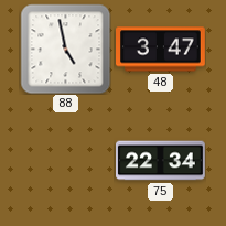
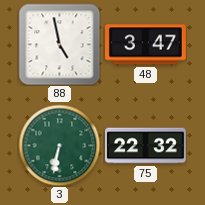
3: none -> 6:32
75: 22:34 -> 22:32
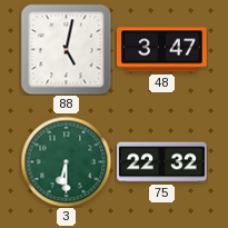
88: 4:58 -> 5:02
3: 6:32 -> 6:30
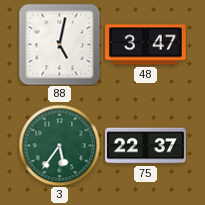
3: 6:30 -> 5:36
75: 22:32 -> 22:37
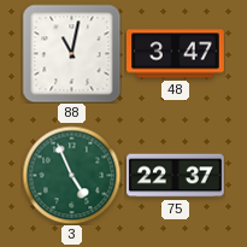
88: 5:02 -> 11:02
3: 5:36 -> 4:56
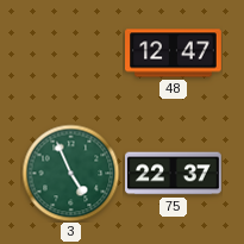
88: 11:02 -> none
48: 3:47 -> 12:47
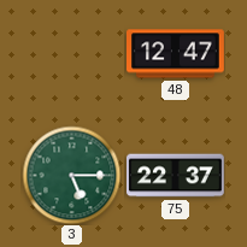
3: 4:56 -> 5:15
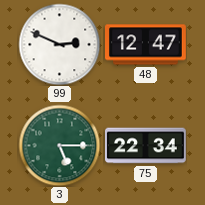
99: none -> 2:49
75: 22:37 -> 22:34
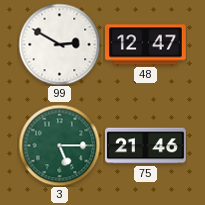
99: 2:49 -> 2:50
75: 22:34 -> 21:46
